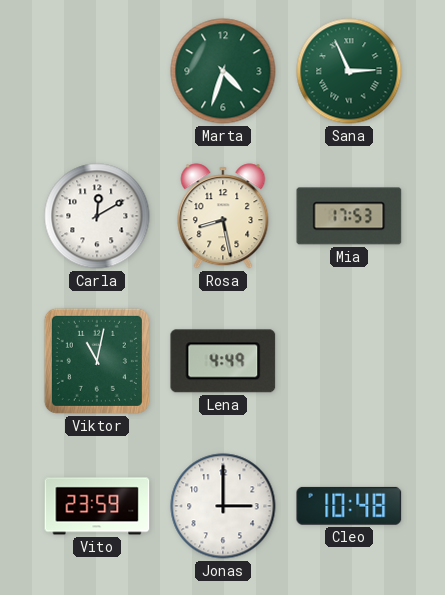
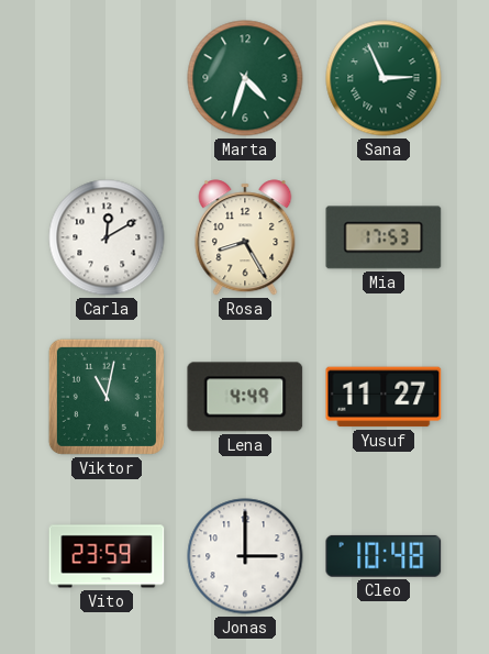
Rosa: 8:28 -> 8:25
Yusuf: none -> 11:27
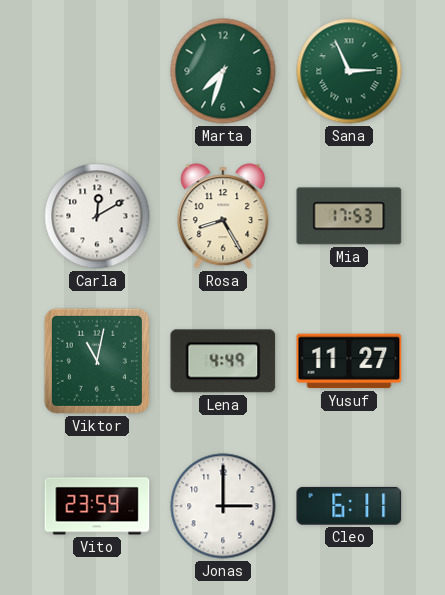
Marta: 4:33 -> 7:33
Cleo: 10:48 -> 6:11
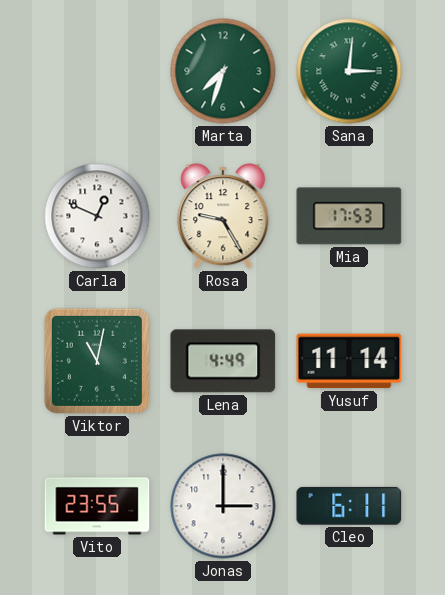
Sana: 2:56 -> 3:01
Carla: 12:10 -> 12:49
Rosa: 8:25 -> 9:25
Yusuf: 11:27 -> 11:14
Vito: 23:59 -> 23:55
